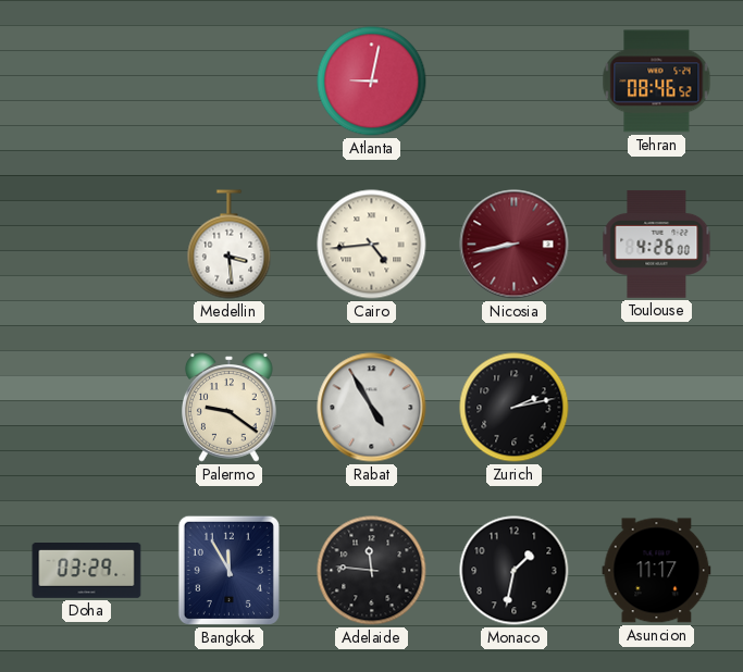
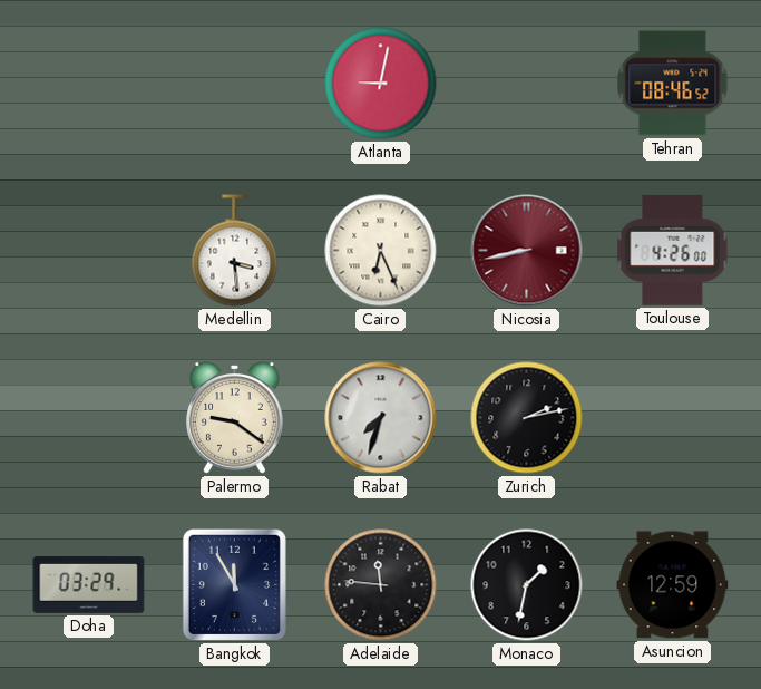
Cairo: 4:44 -> 6:26
Rabat: 4:55 -> 7:33
Asuncion: 11:17 -> 12:59
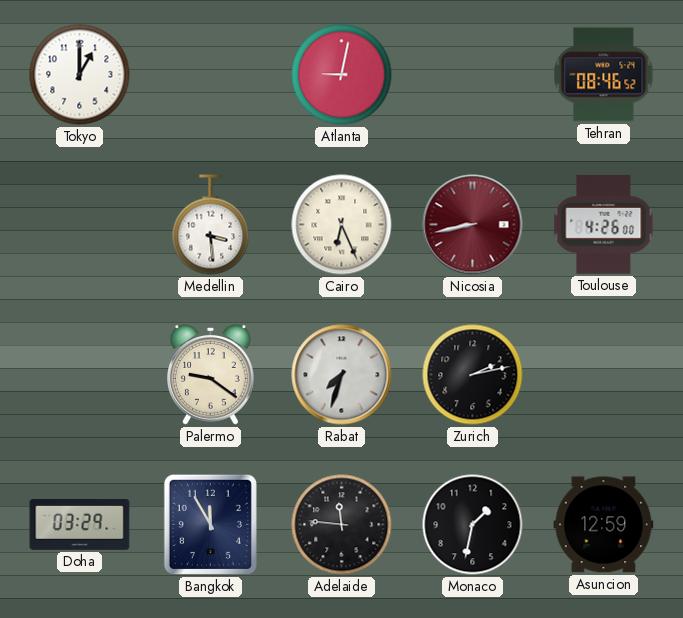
Tokyo: none -> 1:00
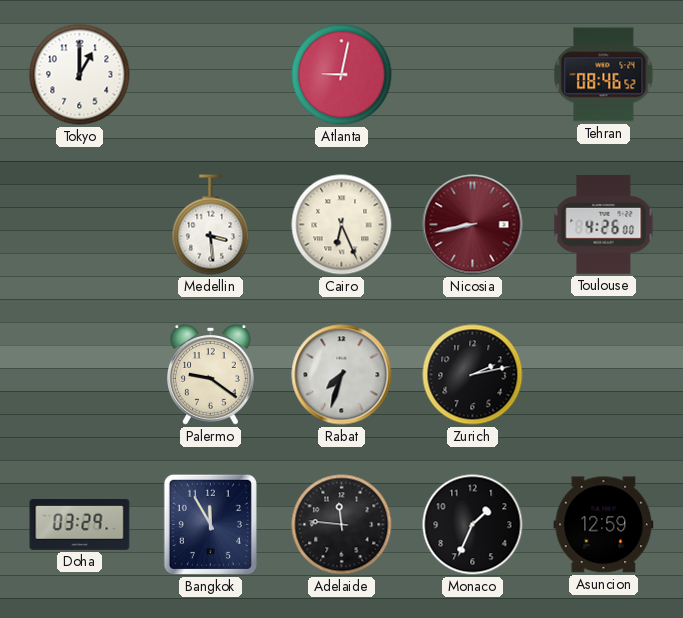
Monaco: 1:32 -> 1:34
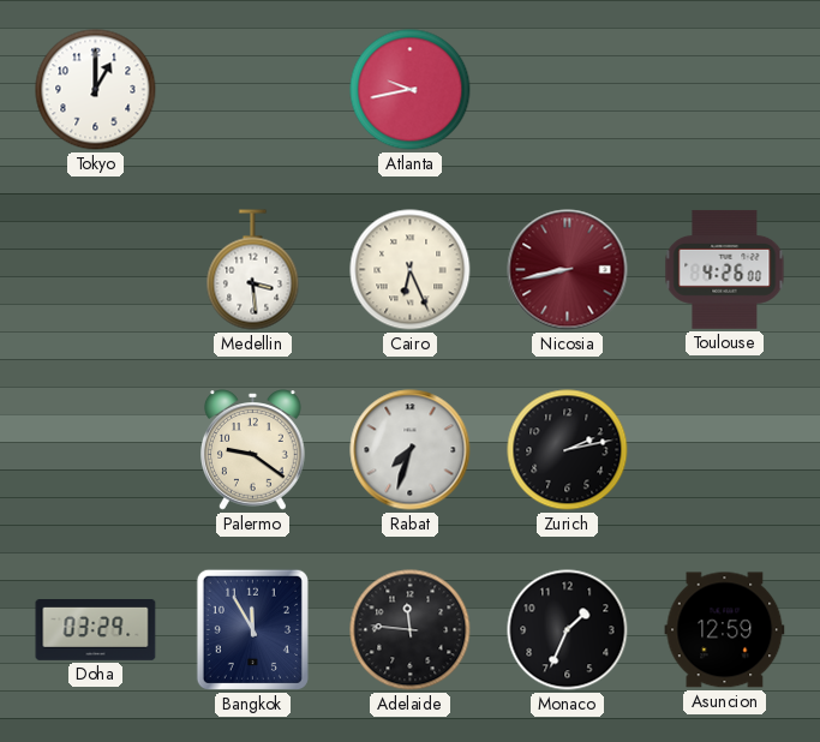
Atlanta: 9:02 -> 9:43
Tehran: 08:46 -> none
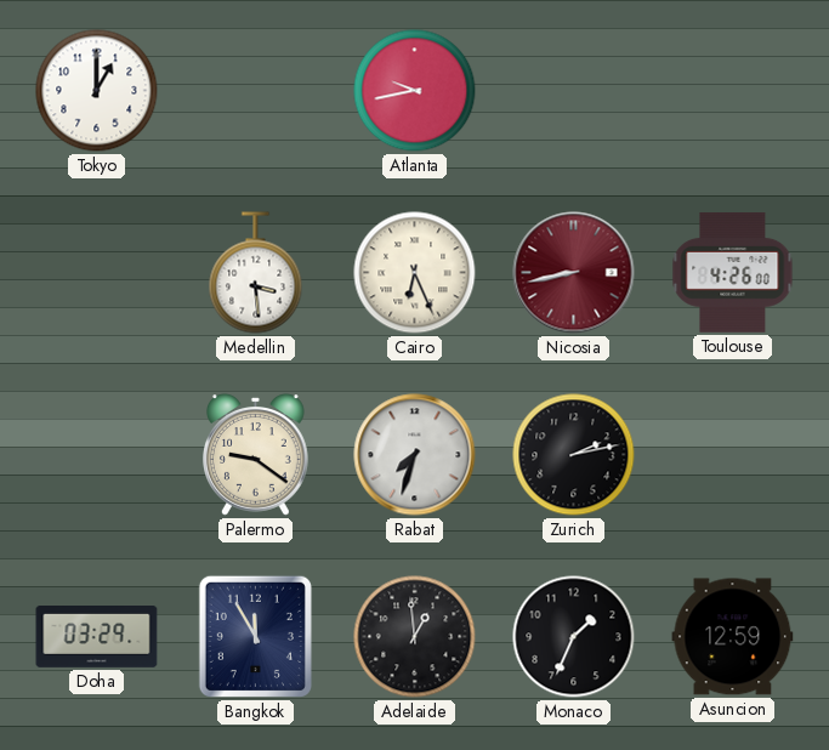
Adelaide: 11:46 -> 12:59
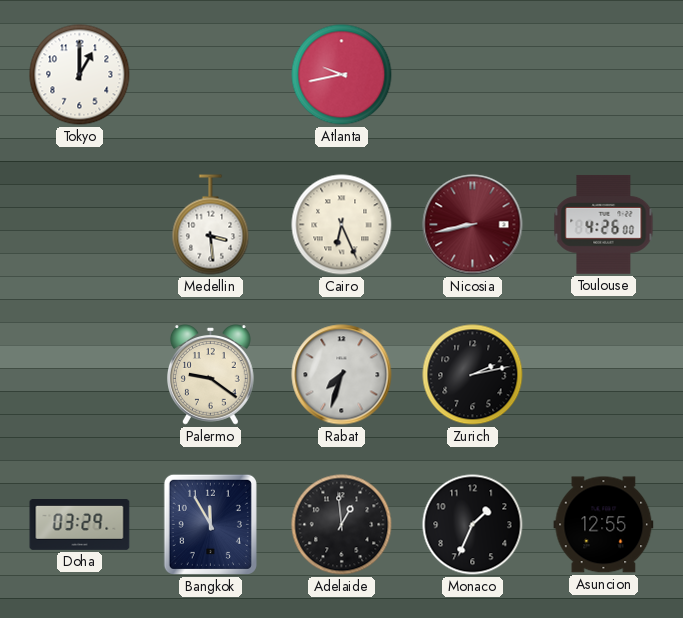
Asuncion: 12:59 -> 12:55
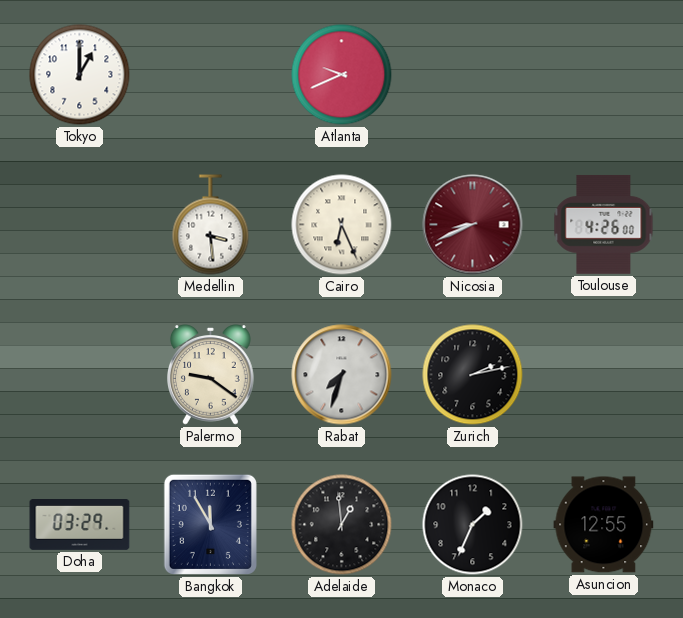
Atlanta: 9:43 -> 9:41
Nicosia: 8:43 -> 8:41
